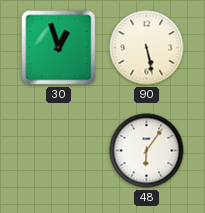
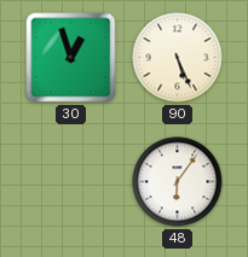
90: 5:28 -> 5:26
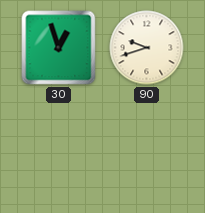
90: 5:26 -> 9:42
48: 6:06 -> none
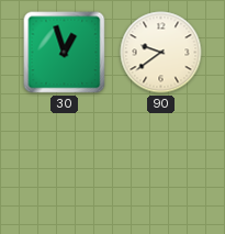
90: 9:42 -> 9:39
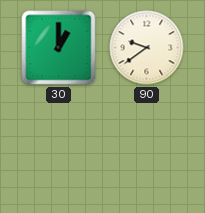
30: 12:57 -> 1:00
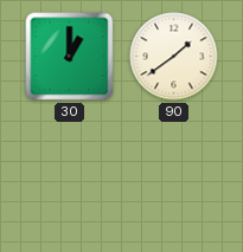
90: 9:39 -> 1:39
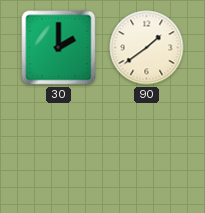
30: 1:00 -> 2:00
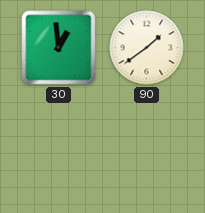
30: 2:00 -> 12:59
